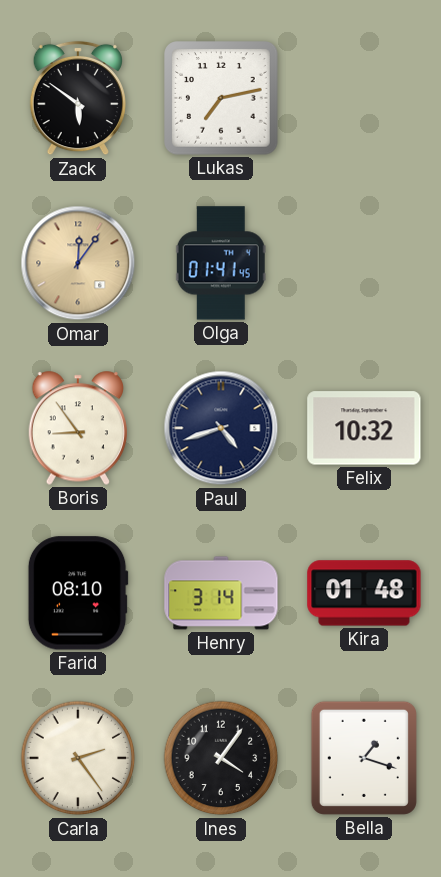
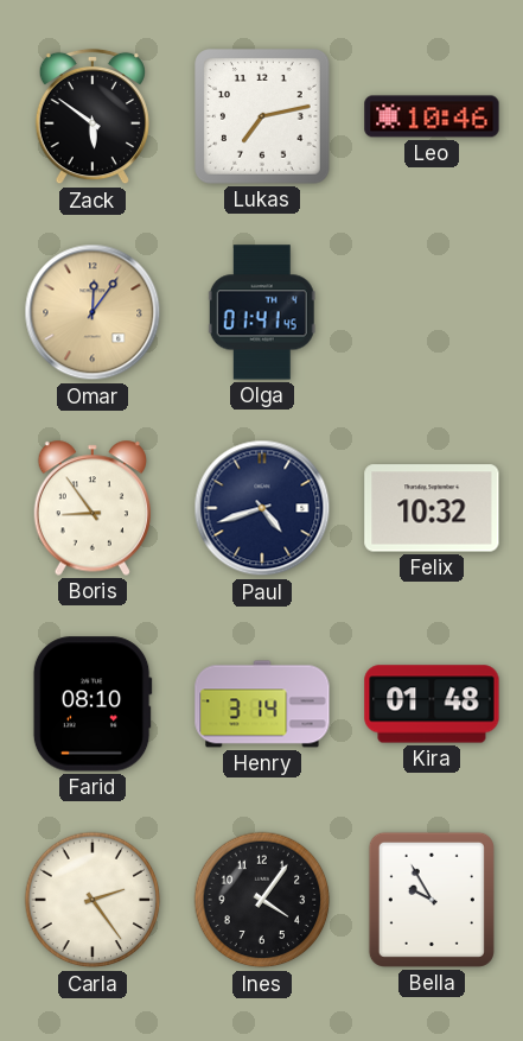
Leo: none -> 10:46
Bella: 1:18 -> 9:55
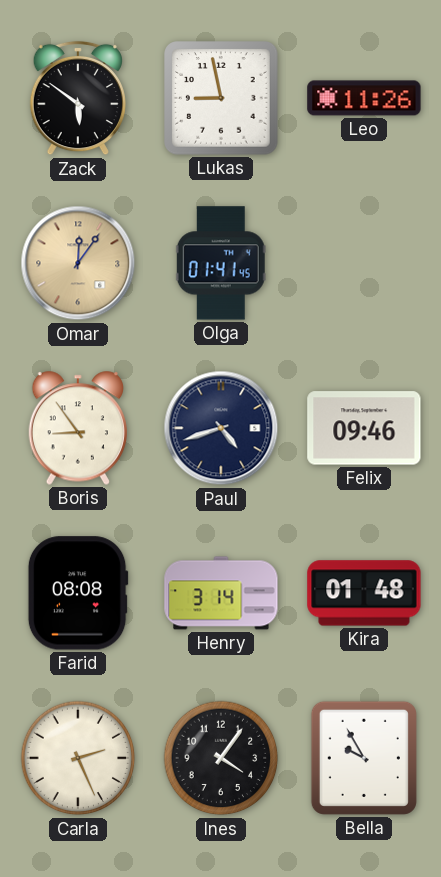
Lukas: 7:13 -> 8:58
Leo: 10:46 -> 11:26
Felix: 10:32 -> 09:46
Farid: 08:10 -> 08:08
Carla: 2:24 -> 2:26
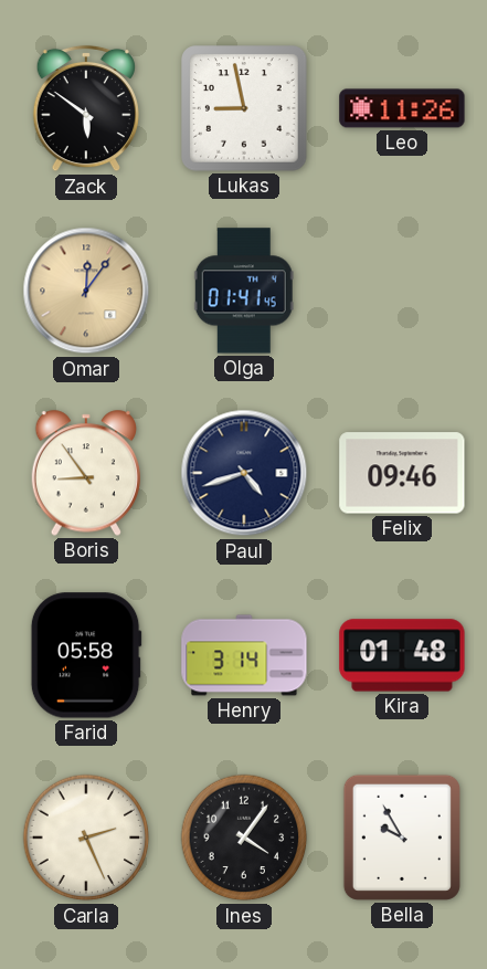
Farid: 08:08 -> 05:58
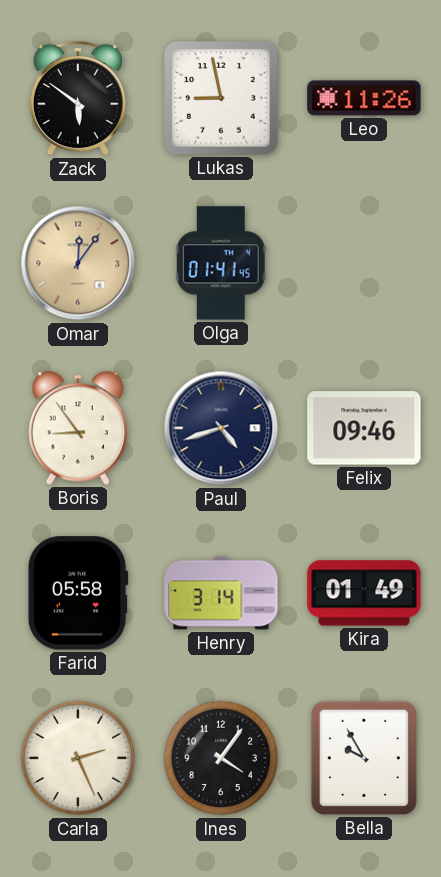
Kira: 01:48 -> 01:49
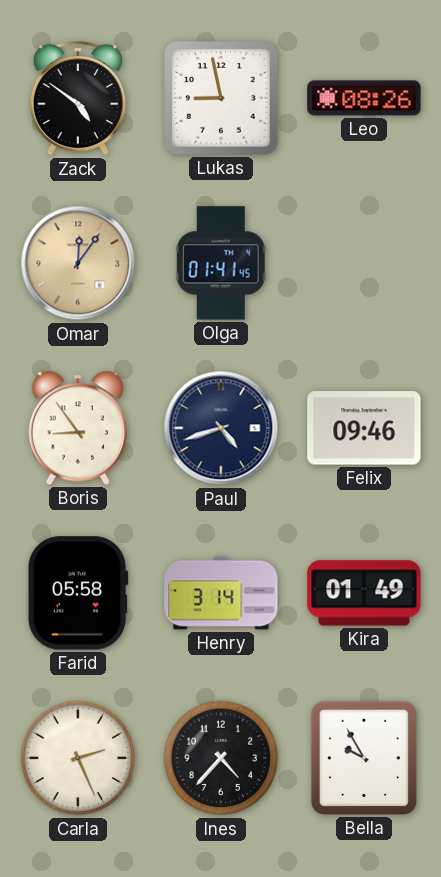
Zack: 5:51 -> 4:51
Leo: 11:26 -> 08:26
Ines: 4:06 -> 4:37
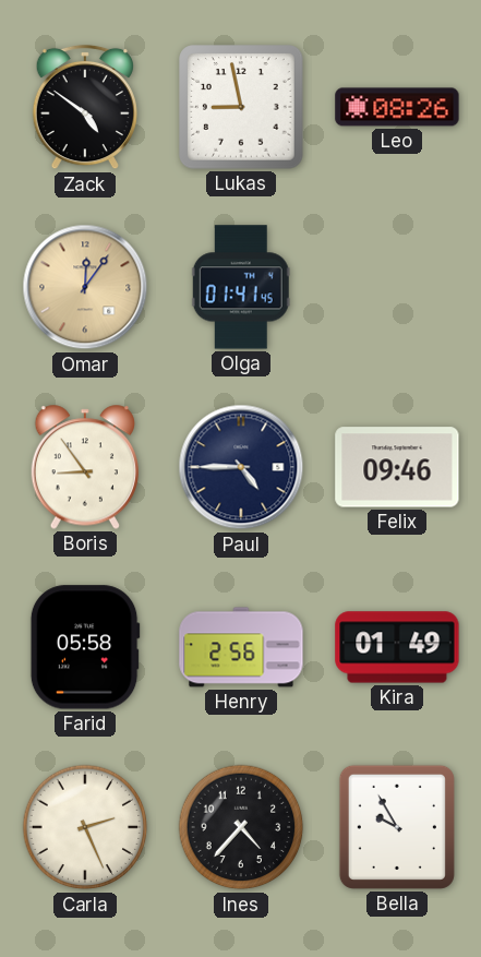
Paul: 4:42 -> 4:45
Henry: 3:14 -> 2:56
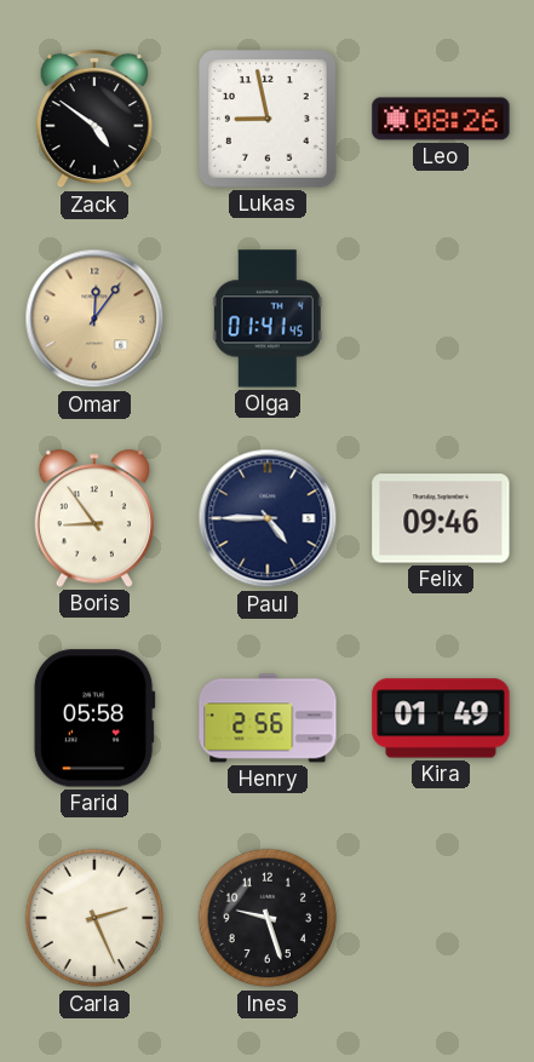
Ines: 4:37 -> 9:27
Bella: 9:55 -> none
